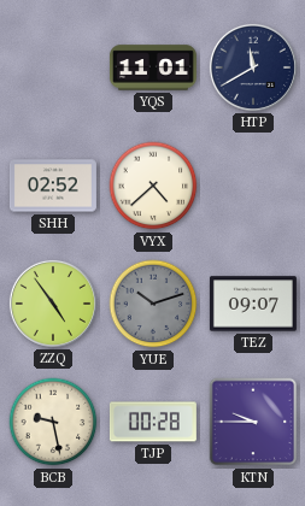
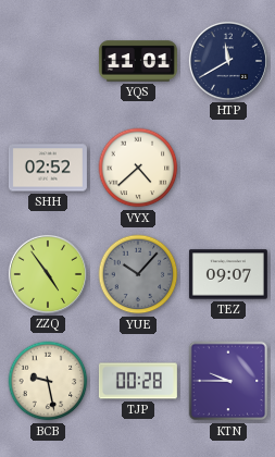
YUE: 10:12 -> 10:07
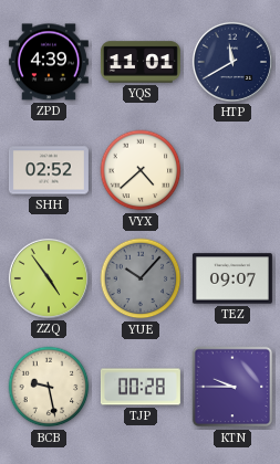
ZPD: none -> 4:39
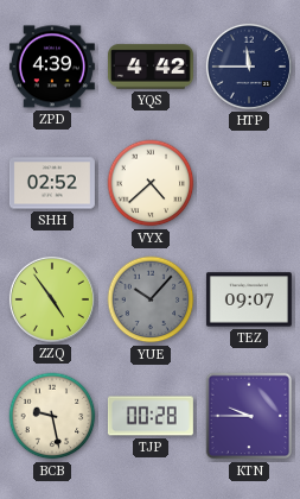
YQS: 11:01 -> 4:42
HTP: 11:40 -> 11:45
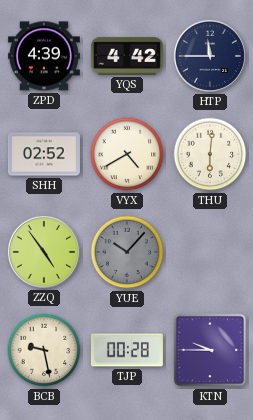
VYX: 4:38 -> 4:40
THU: none -> 6:01
TEZ: 09:07 -> none
